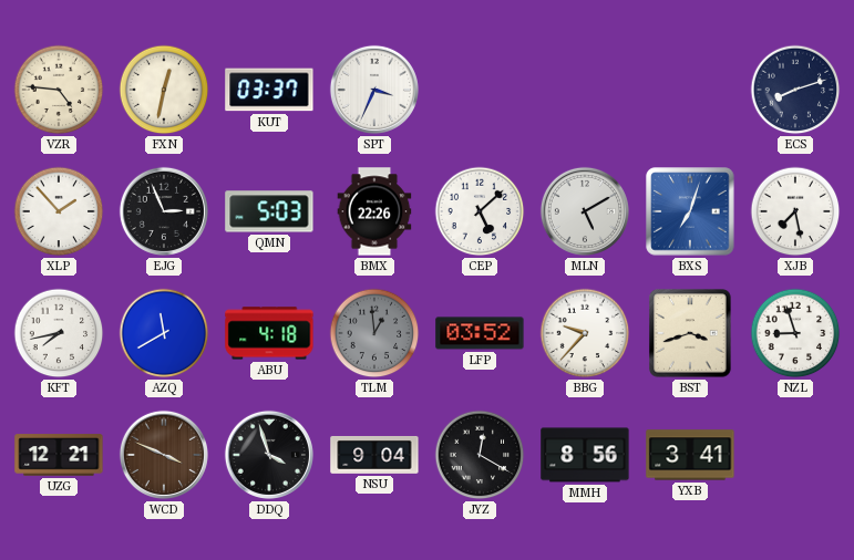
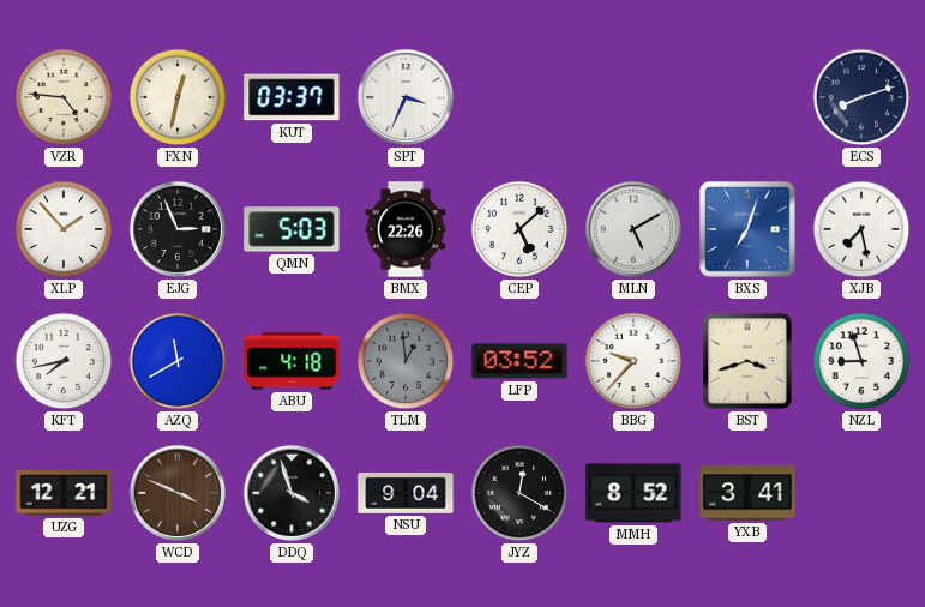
MMH: 8:56 -> 8:52
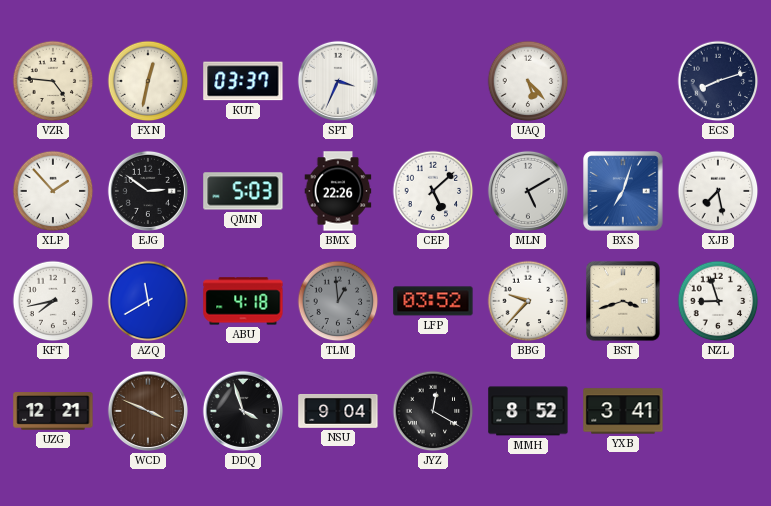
UAQ: none -> 5:23
EJG: 2:56 -> 2:51
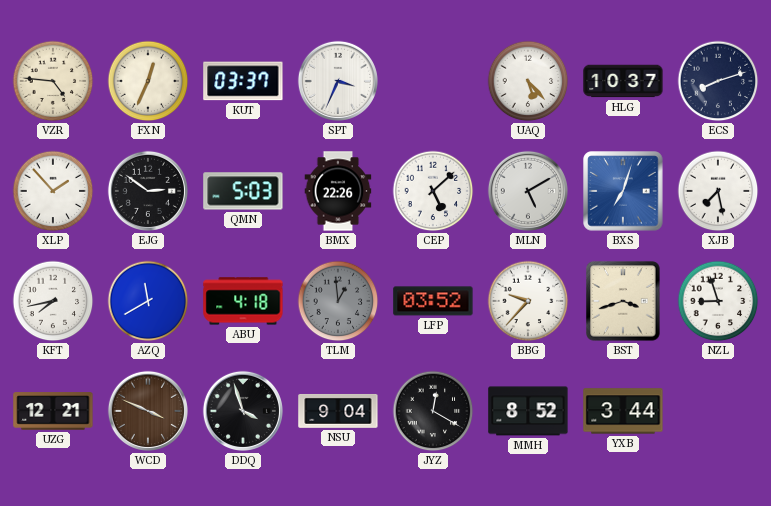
FXN: 12:32 -> 12:34
HLG: none -> 10:37
YXB: 3:41 -> 3:44
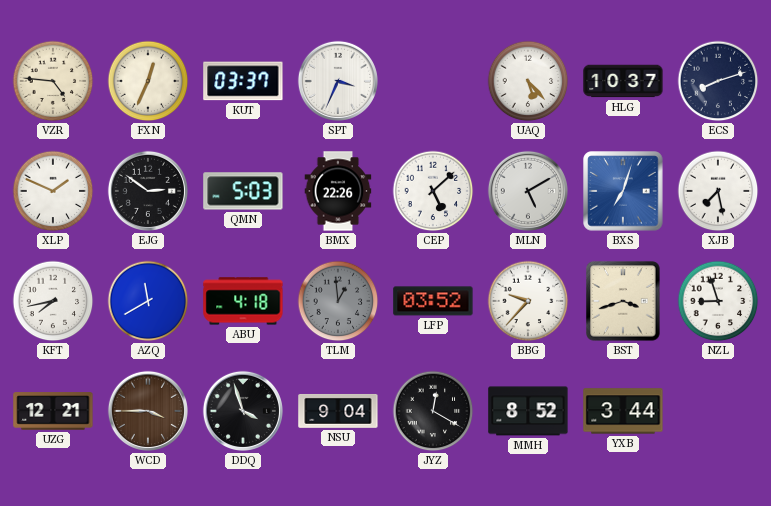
XLP: 1:53 -> 1:49
WCD: 3:49 -> 3:45
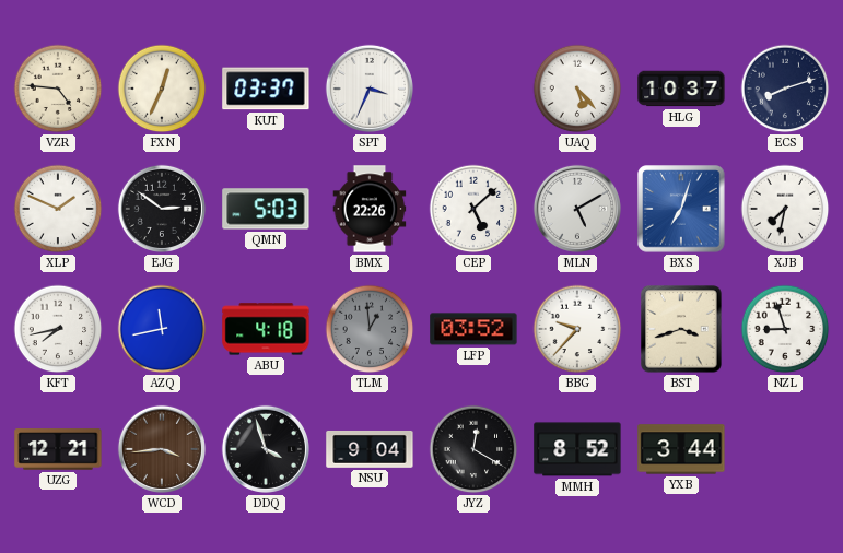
XJB: 7:28 -> 7:32
AZQ: 11:40 -> 11:43
WCD: 3:45 -> 3:44
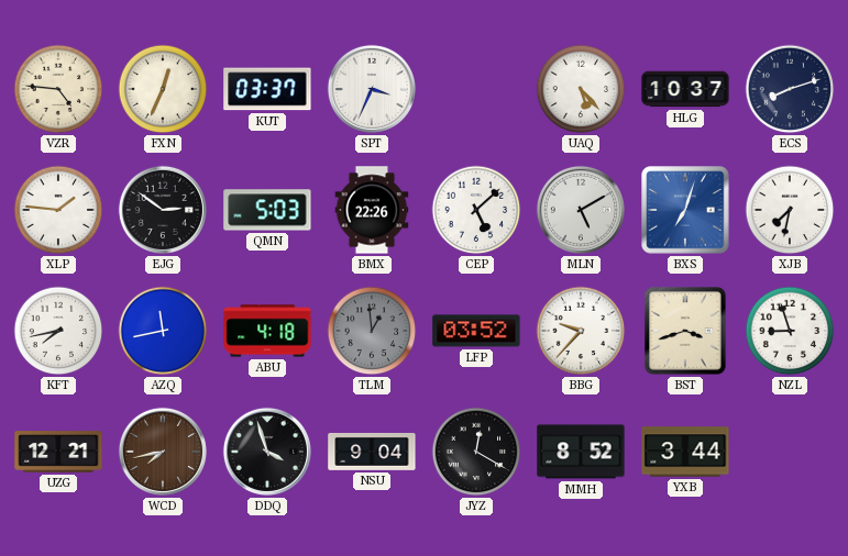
XLP: 1:49 -> 1:46
WCD: 3:44 -> 7:43
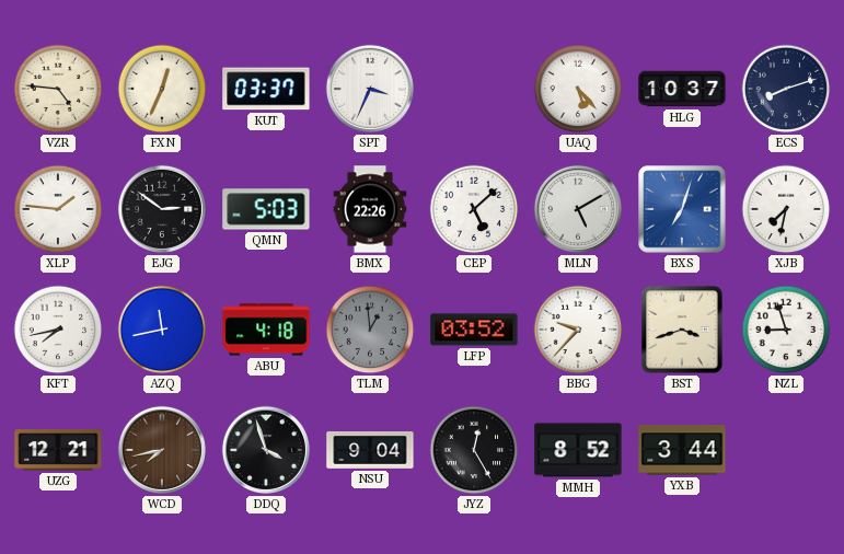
JYZ: 12:20 -> 12:25
